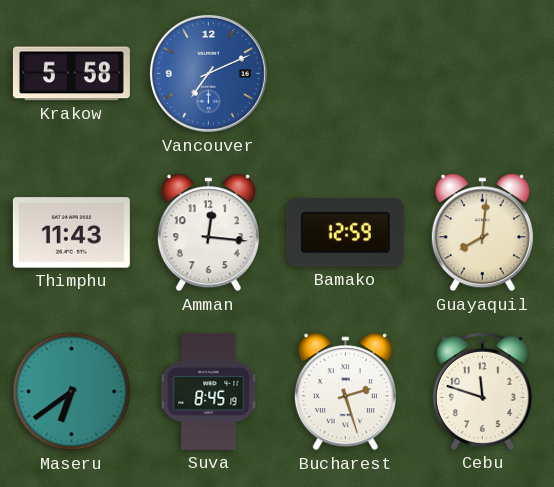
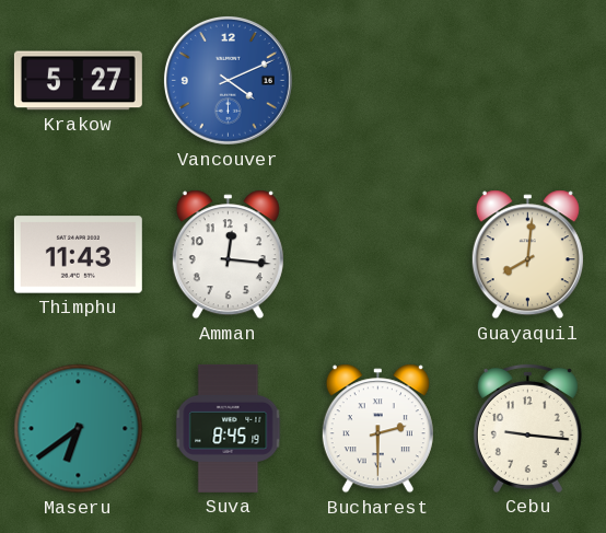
Krakow: 5:58 -> 5:27
Vancouver: 7:11 -> 4:11
Bamako: 12:59 -> none
Bucharest: 2:27 -> 2:30
Cebu: 11:48 -> 9:16
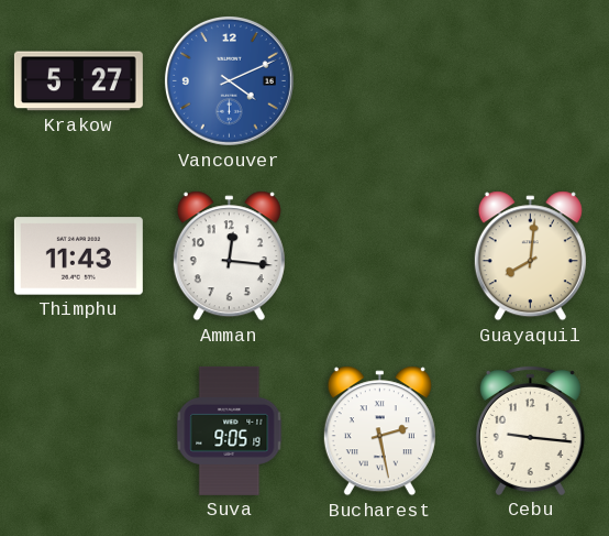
Maseru: 6:39 -> none
Suva: 8:45 -> 9:05
Bucharest: 2:30 -> 2:28
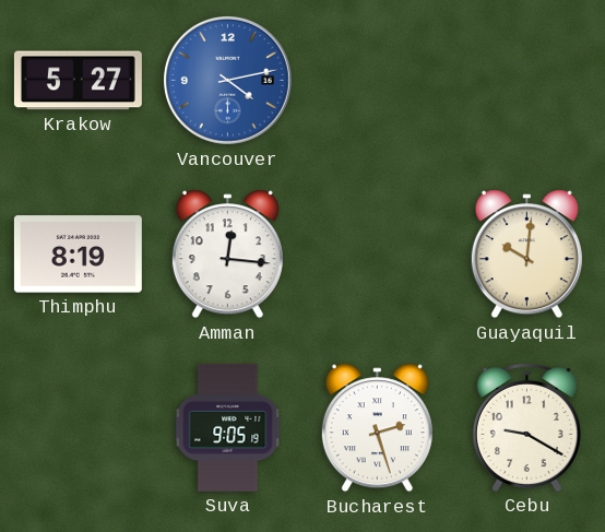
Vancouver: 4:11 -> 4:13
Thimphu: 11:43 -> 8:19
Guayaquil: 8:01 -> 10:01
Bucharest: 2:28 -> 2:27
Cebu: 9:16 -> 9:20
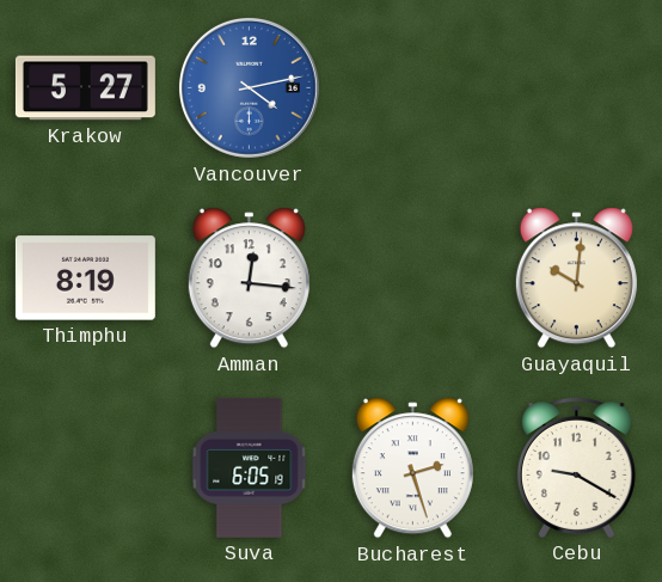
Suva: 9:05 -> 6:05
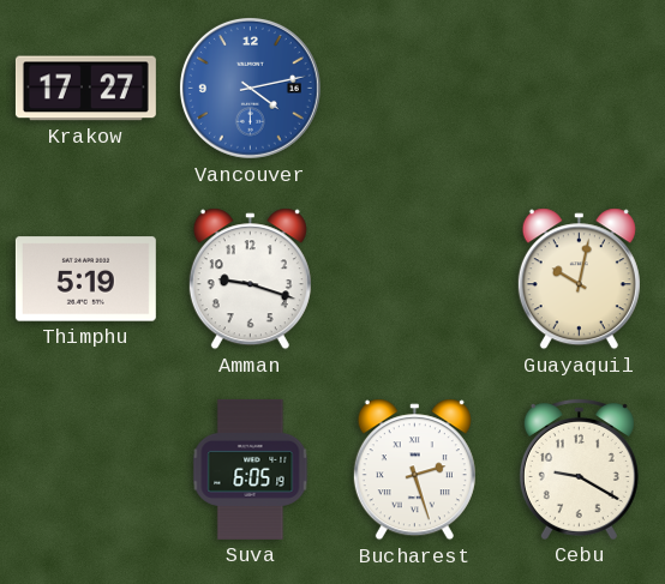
Krakow: 5:27 -> 17:27
Thimphu: 8:19 -> 5:19
Amman: 12:16 -> 9:18
Guayaquil: 10:01 -> 10:02
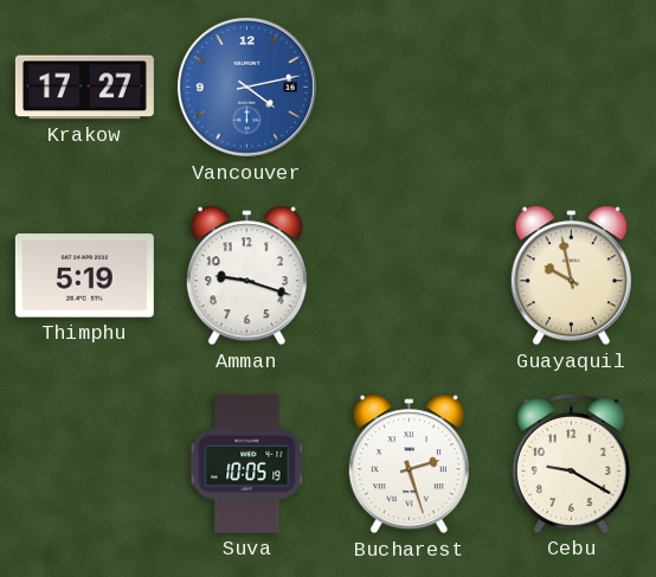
Guayaquil: 10:02 -> 9:58
Suva: 6:05 -> 10:05
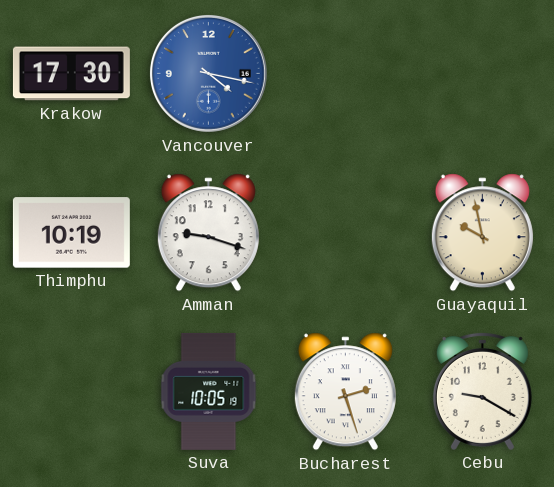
Krakow: 17:27 -> 17:30
Vancouver: 4:13 -> 4:17
Thimphu: 5:19 -> 10:19
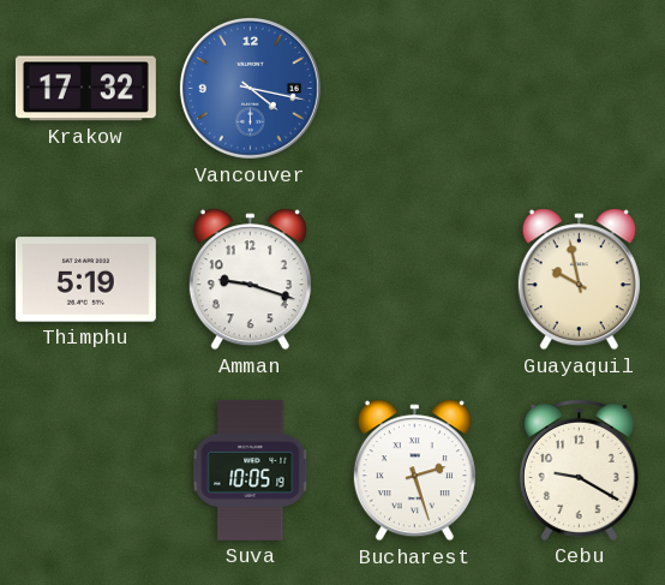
Krakow: 17:30 -> 17:32
Thimphu: 10:19 -> 5:19
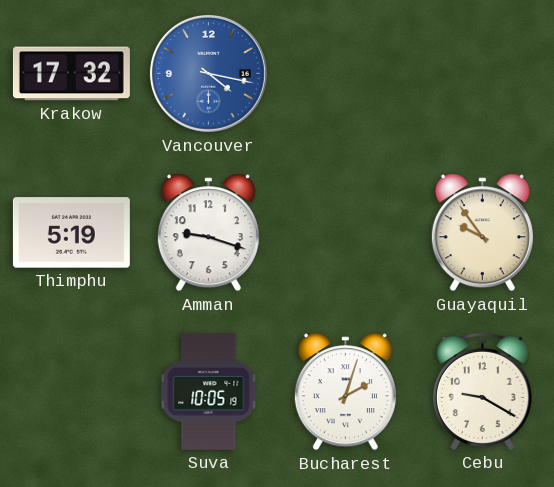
Guayaquil: 9:58 -> 9:54
Bucharest: 2:27 -> 2:03
